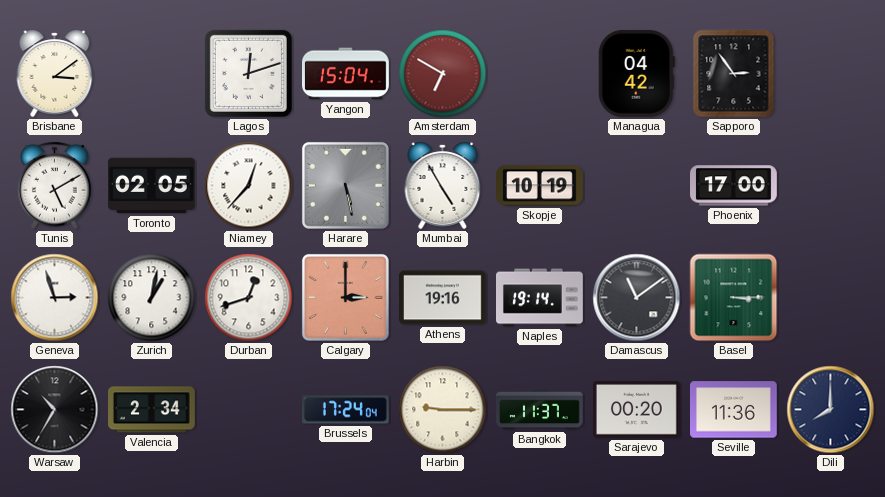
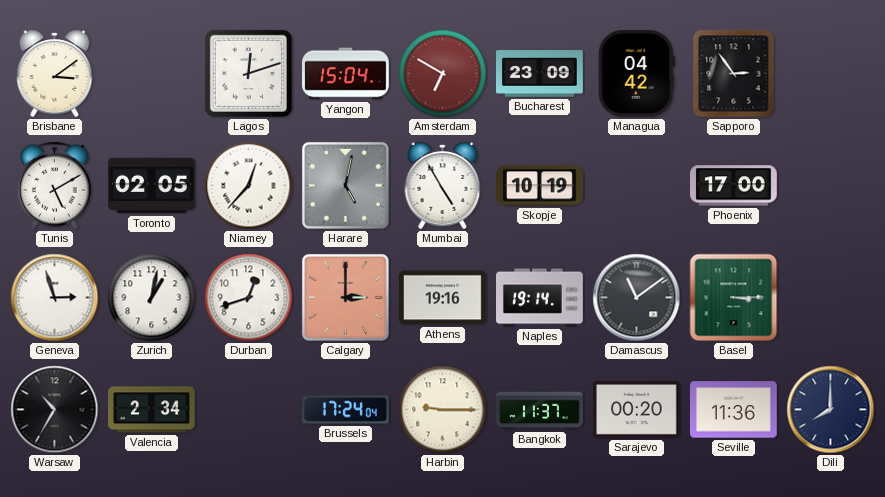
Bucharest: none -> 23:09
Harare: 5:28 -> 5:02
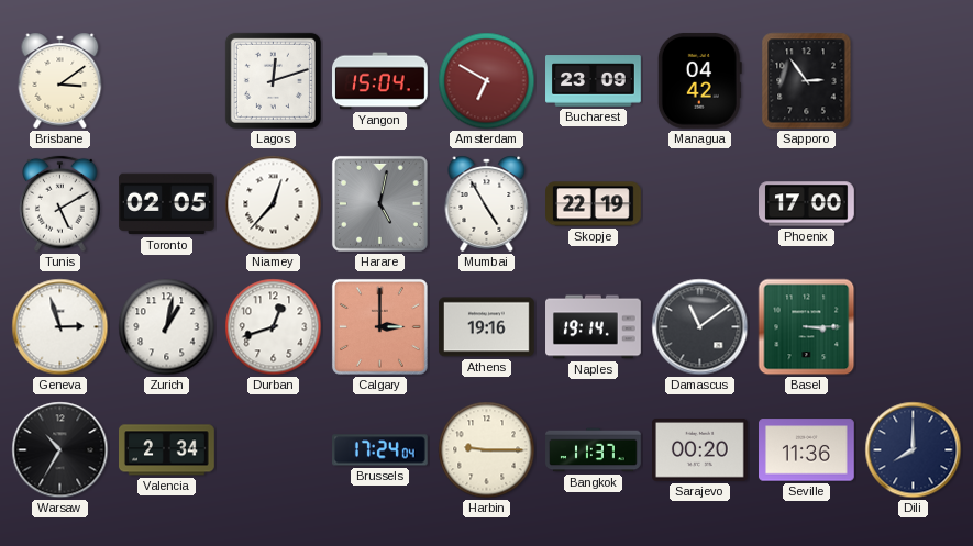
Skopje: 10:19 -> 22:19
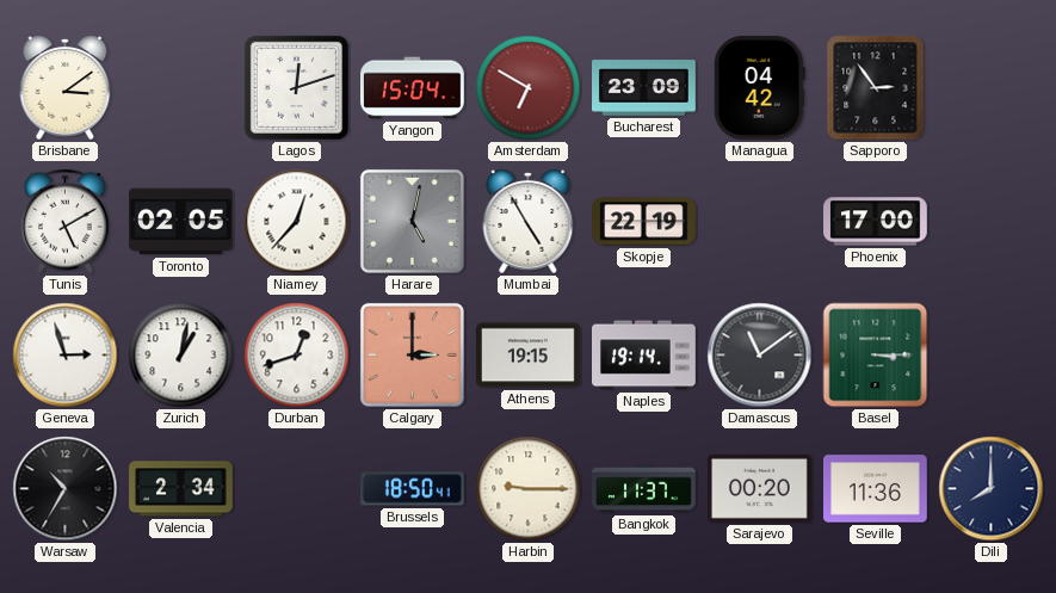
Athens: 19:16 -> 19:15
Brussels: 17:24 -> 18:50
